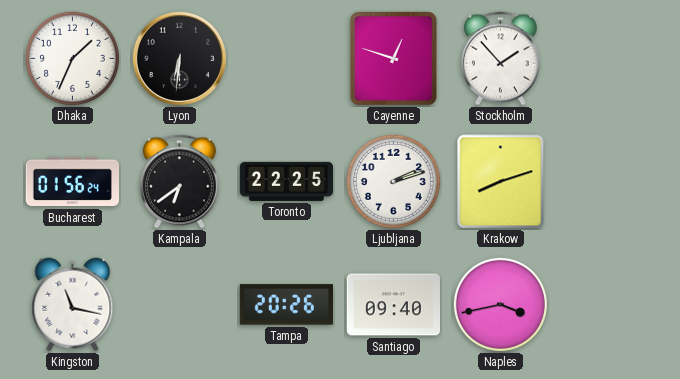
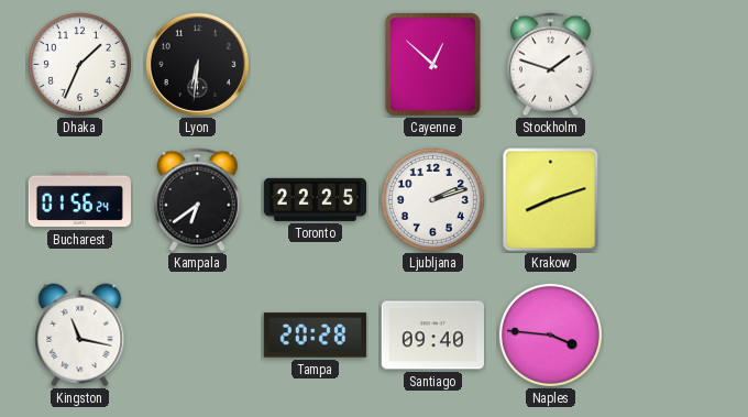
Cayenne: 12:48 -> 12:52
Stockholm: 1:53 -> 1:48
Tampa: 20:26 -> 20:28
Naples: 3:43 -> 3:46
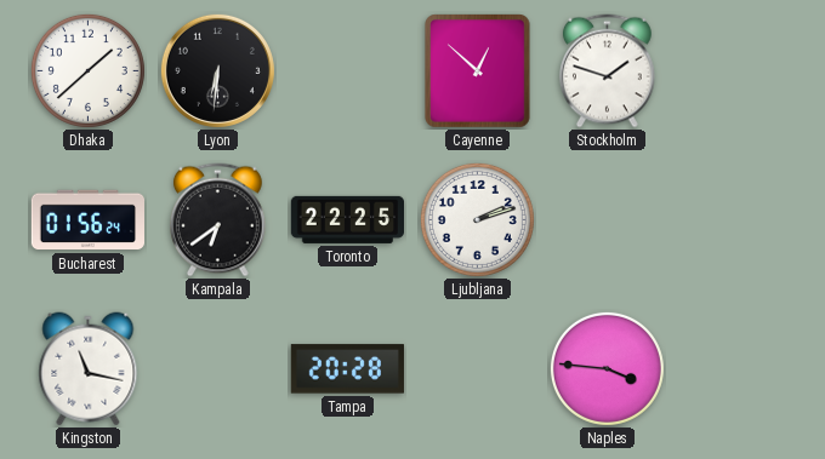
Dhaka: 1:34 -> 1:38
Krakow: 8:12 -> none
Santiago: 09:40 -> none
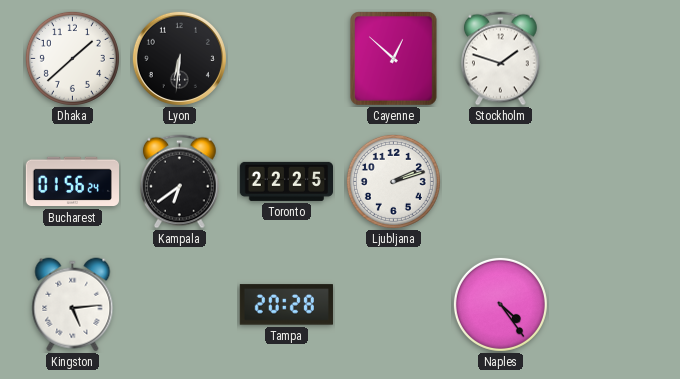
Kingston: 11:17 -> 5:14
Naples: 3:46 -> 4:24
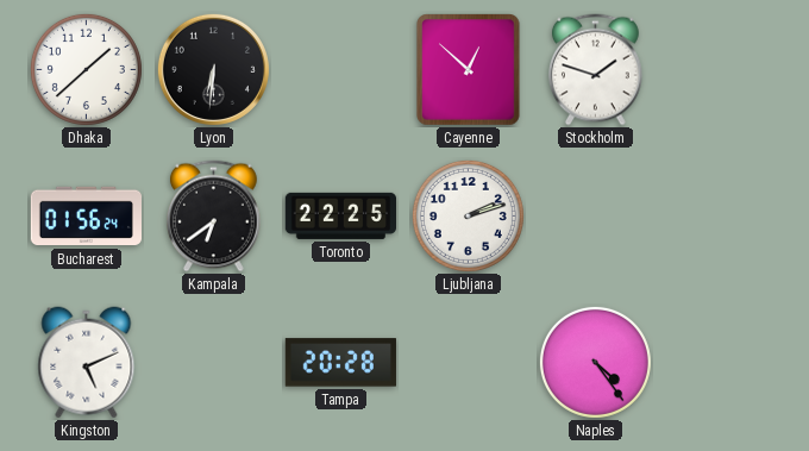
Kingston: 5:14 -> 5:11
